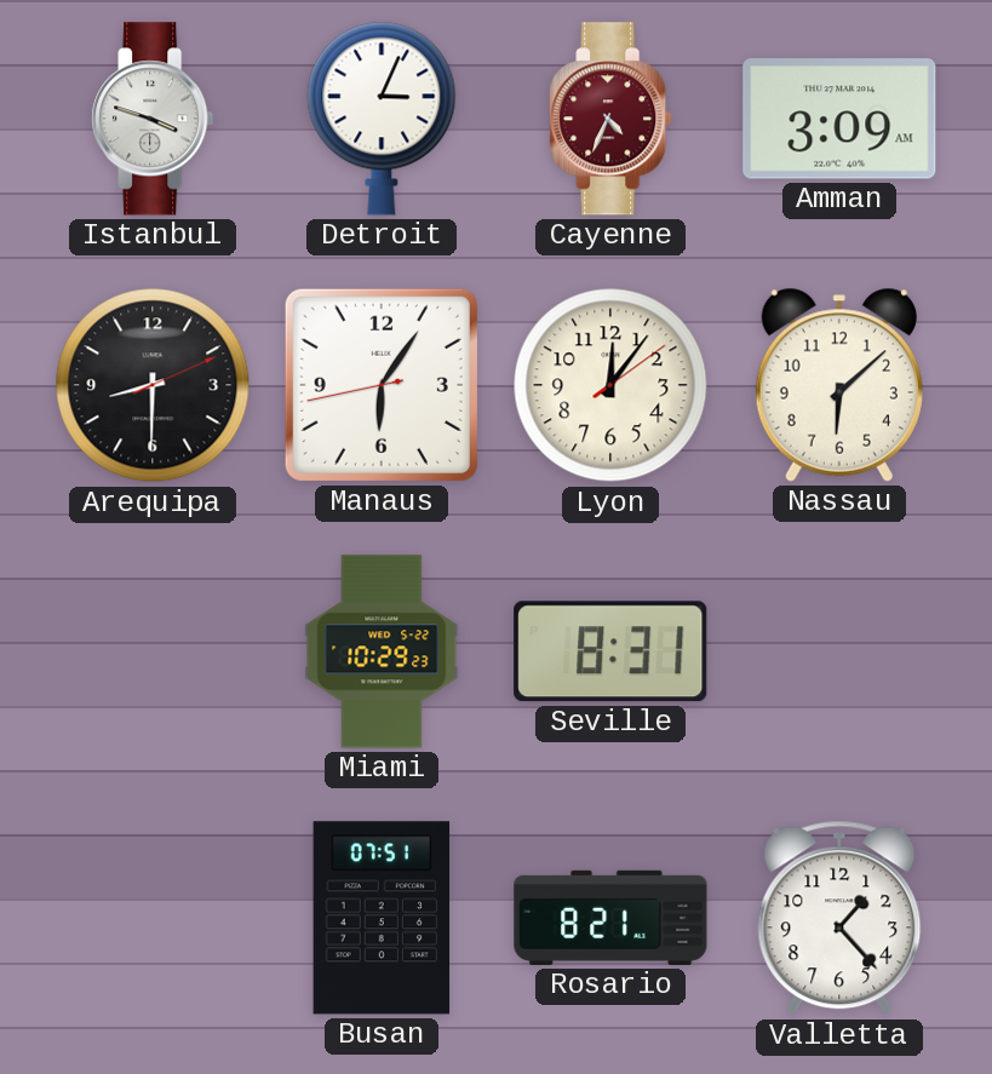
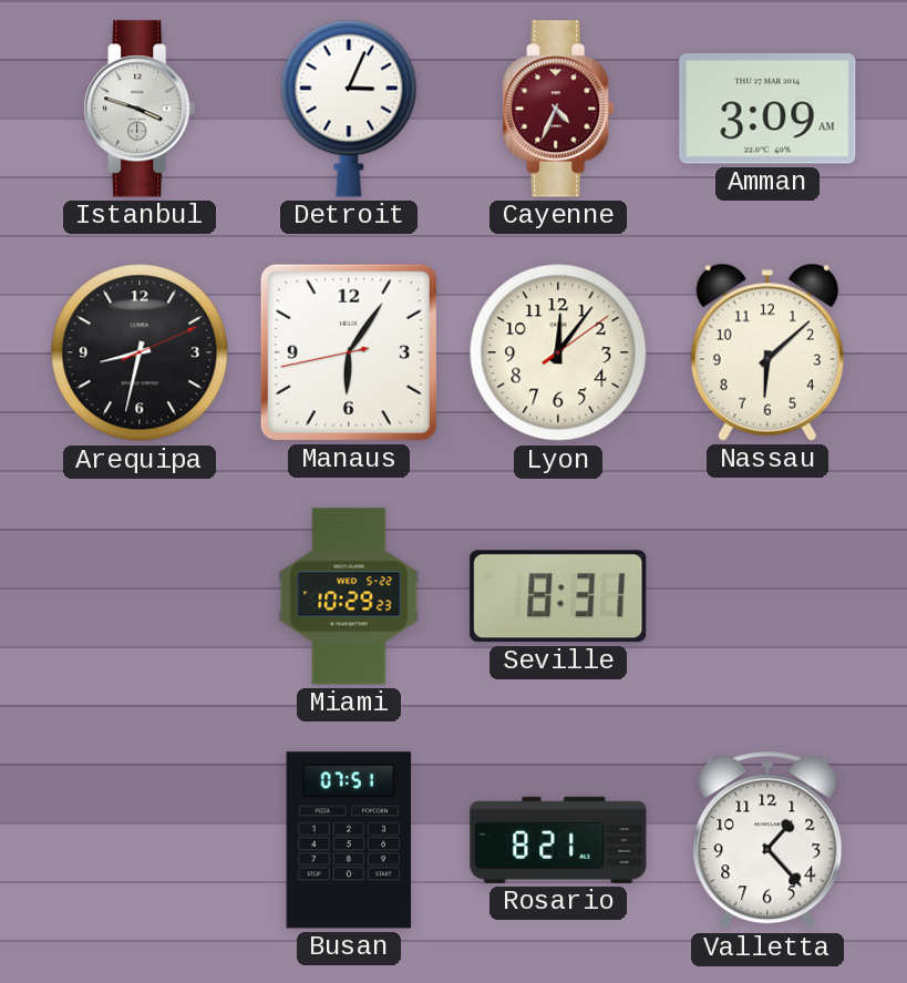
Arequipa: 8:30 -> 8:32
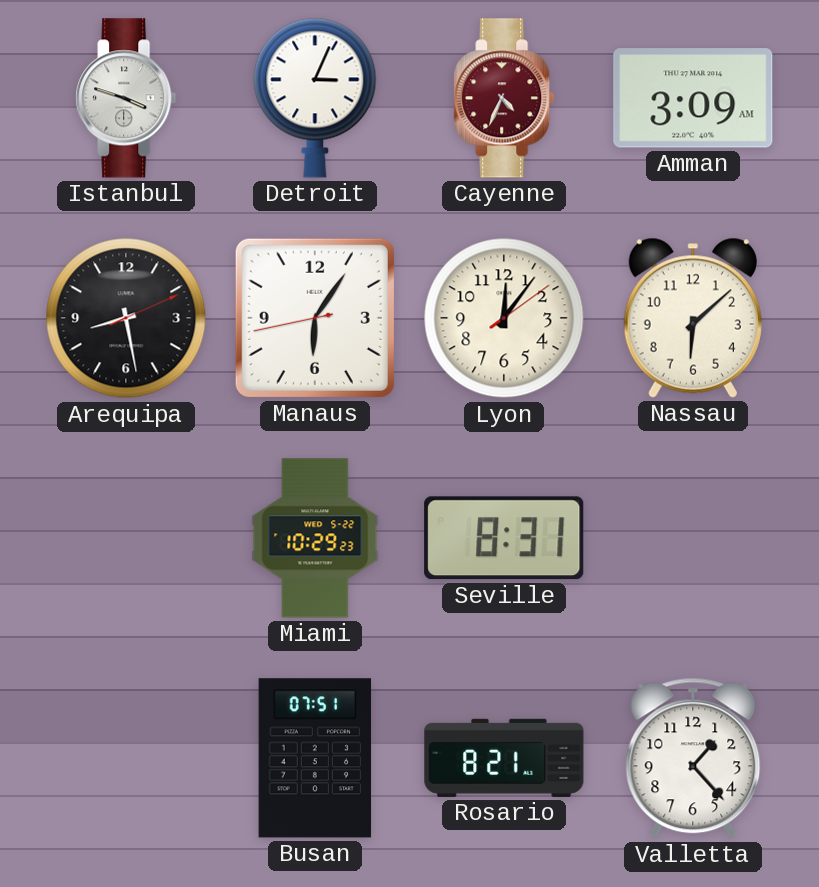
Arequipa: 8:32 -> 8:28
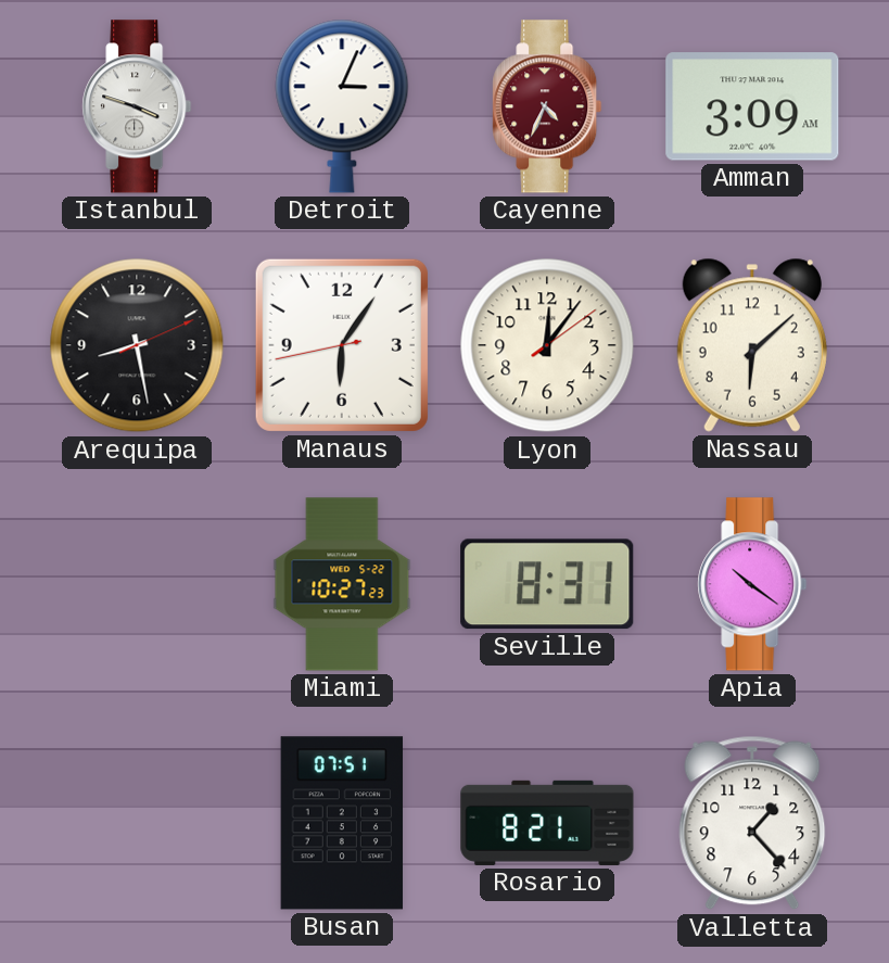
Miami: 10:29 -> 10:27
Apia: none -> 10:21
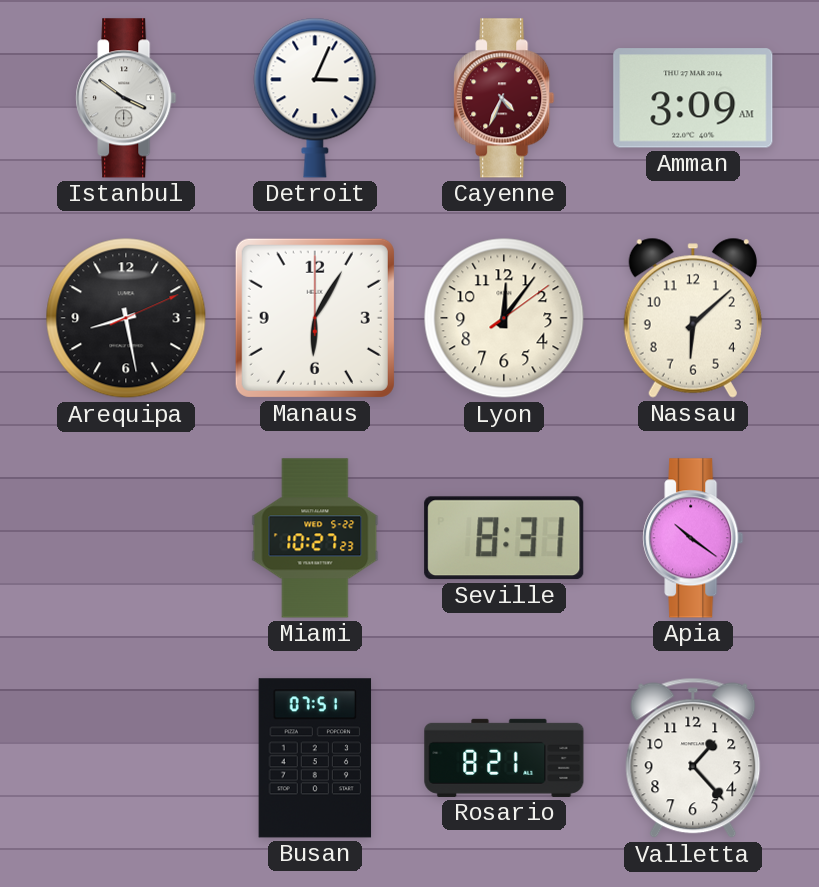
Istanbul: 3:48 -> 3:51
Manaus: 6:05:43 -> 6:05:00
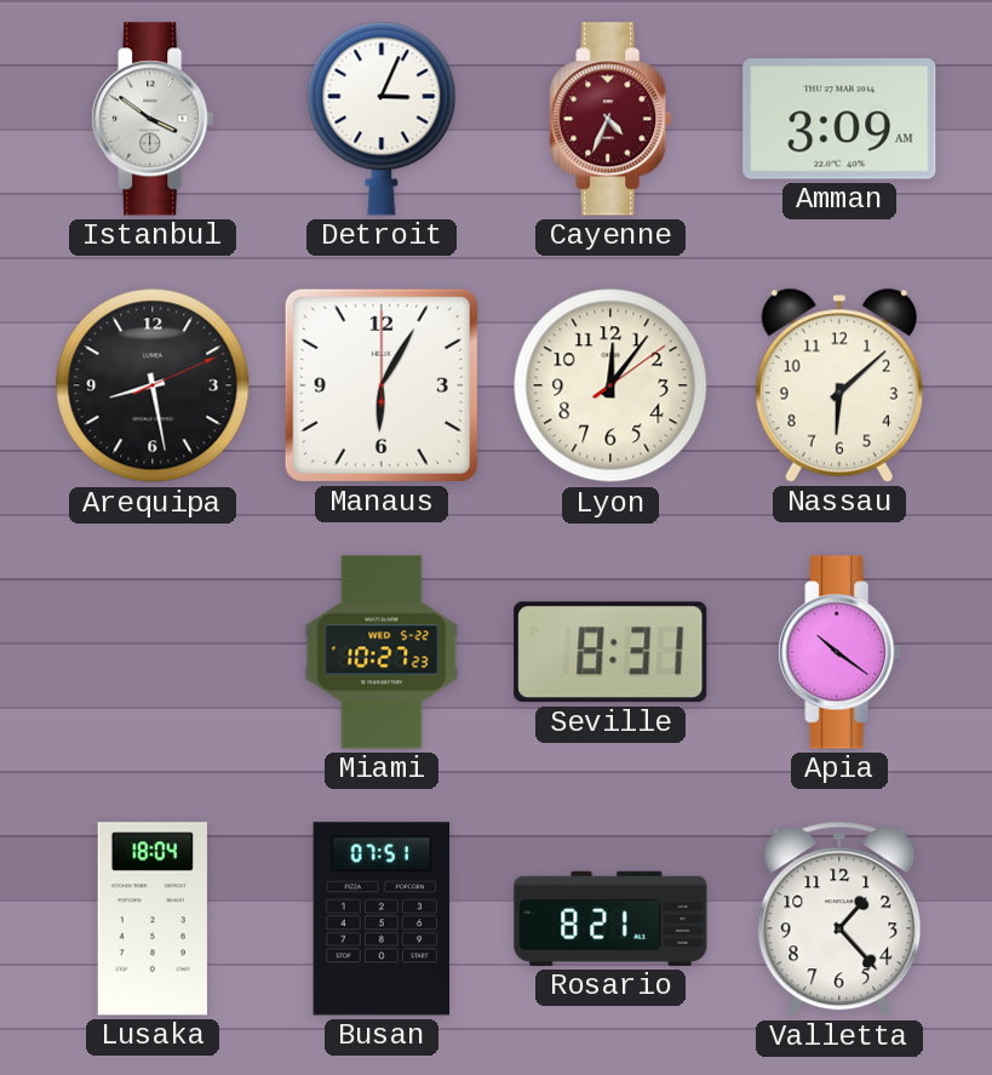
Lusaka: none -> 18:04
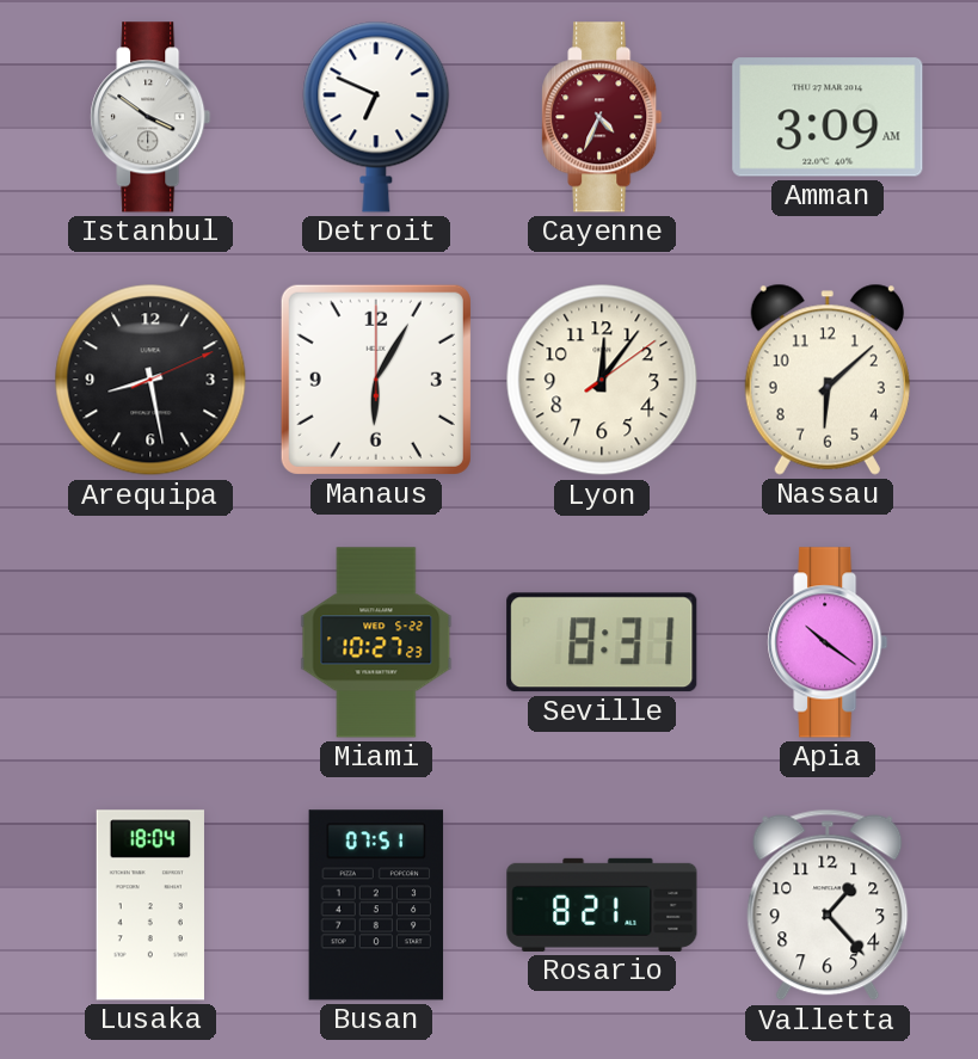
Detroit: 3:04 -> 6:49
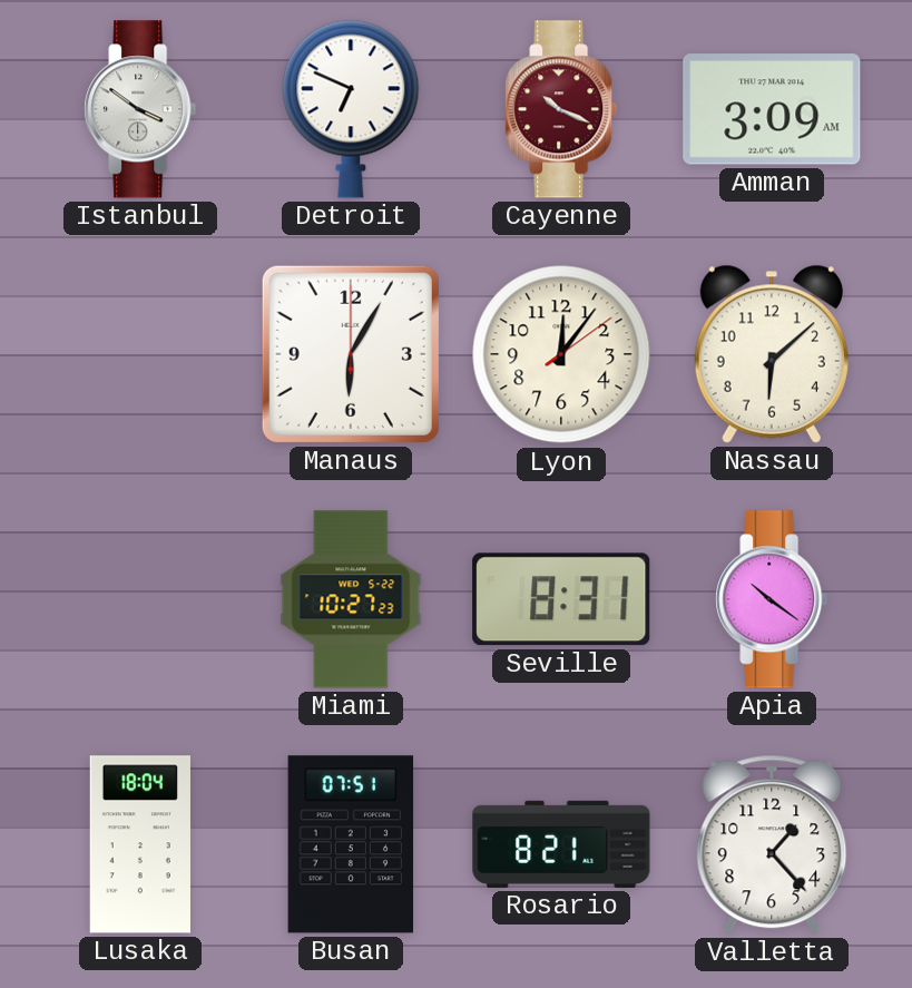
Cayenne: 4:34 -> 10:19
Arequipa: 8:28 -> none
